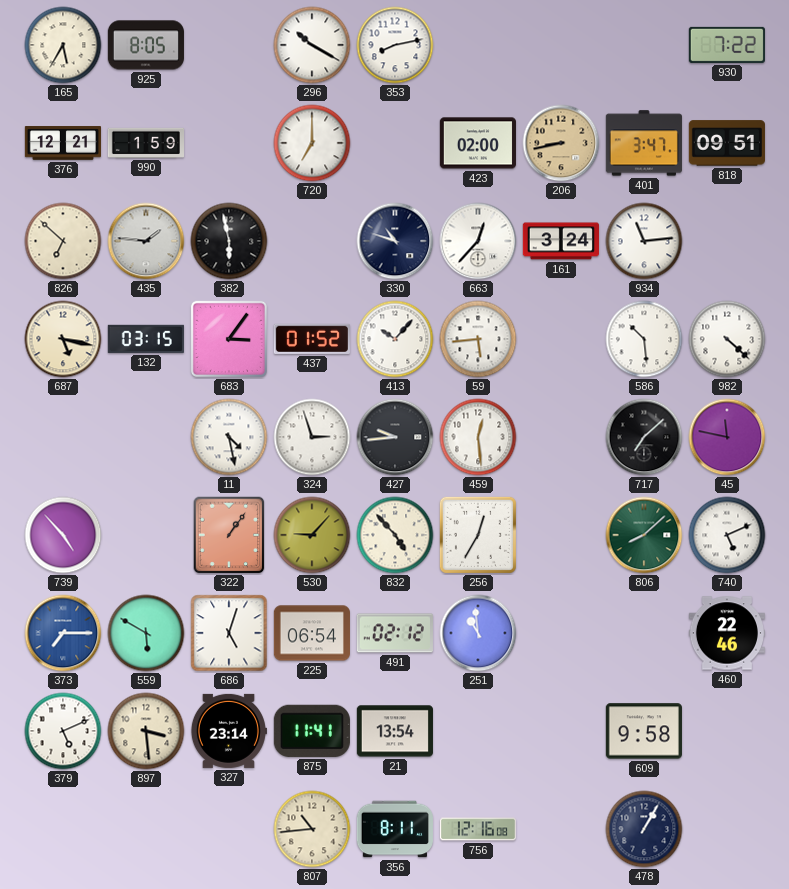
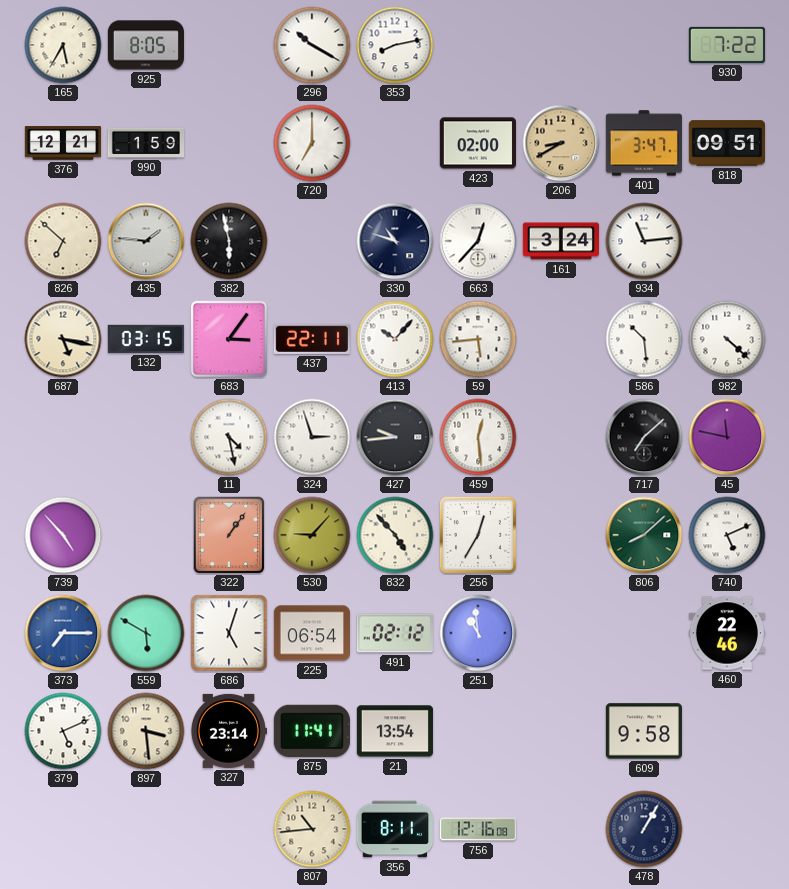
206: 8:43 -> 8:40
437: 01:52 -> 22:11
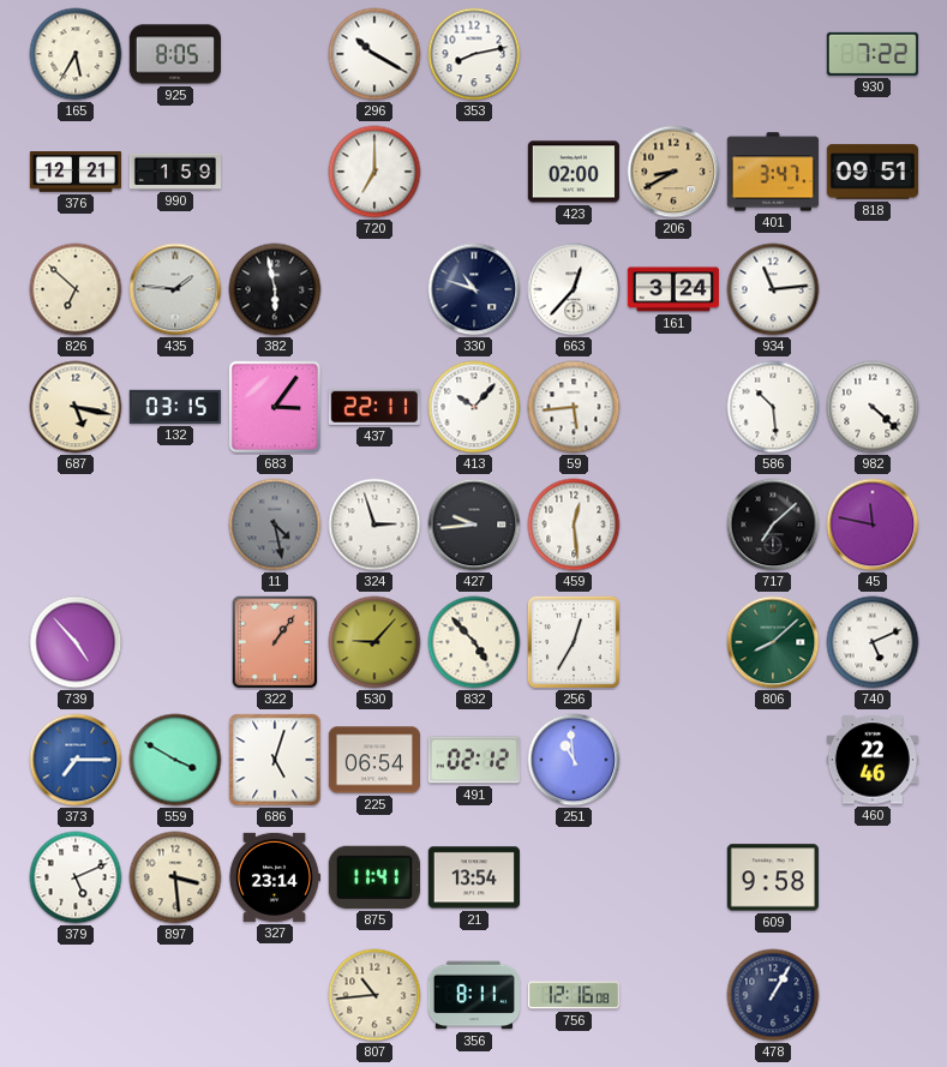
11 dial: white -> grey
559: 5:50 -> 3:50
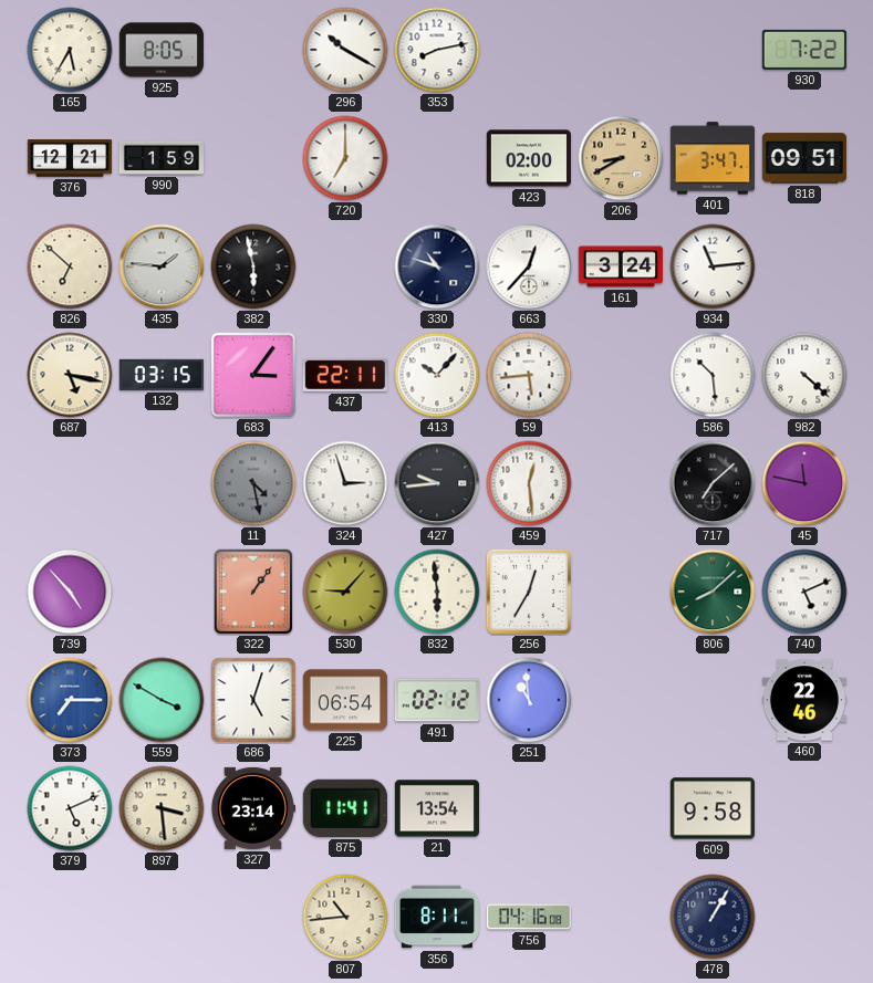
832: 4:53 -> 5:59
756: 12:16 -> 04:16
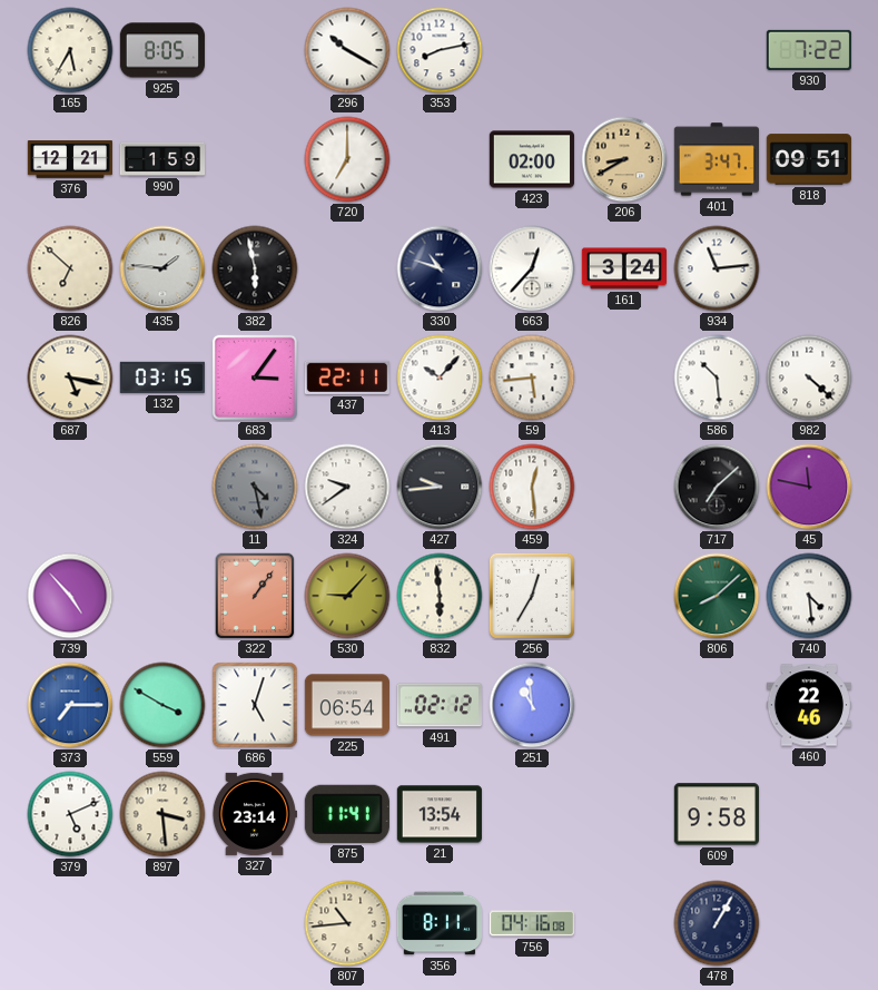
324: 2:57 -> 9:39
740: 5:11 -> 4:29
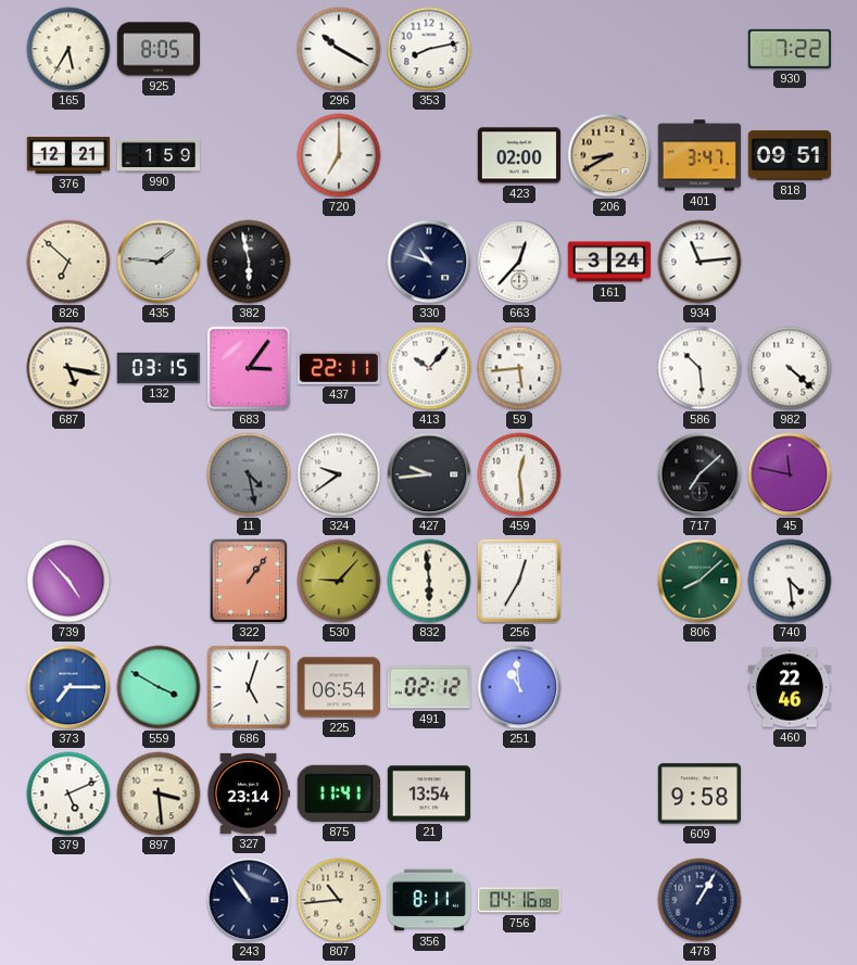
243: none -> 10:54
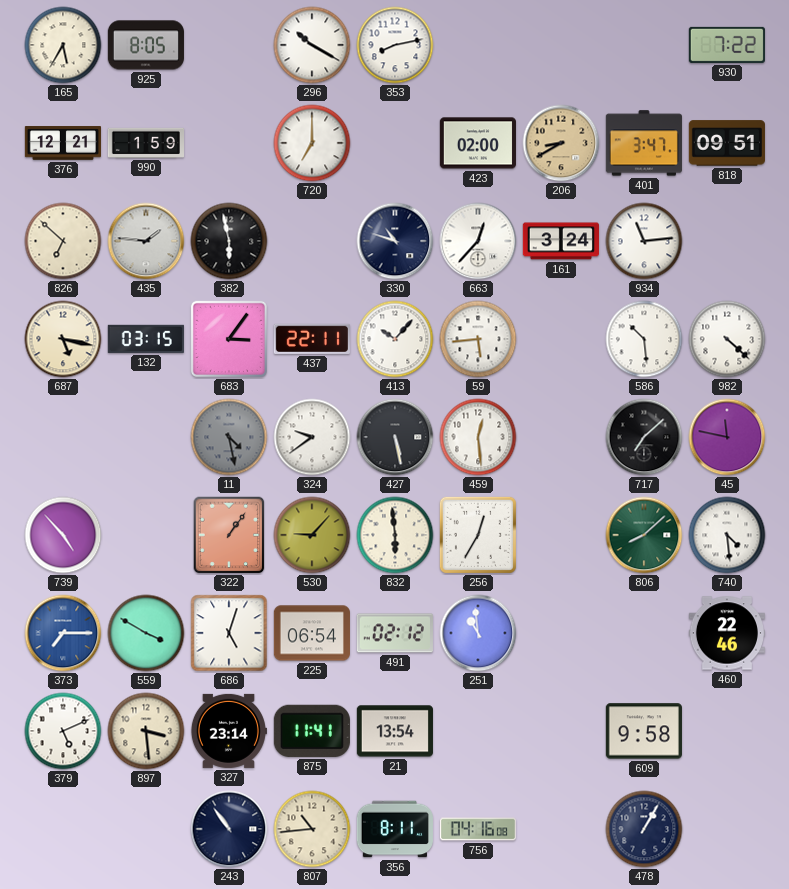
427: 9:44 -> 5:28
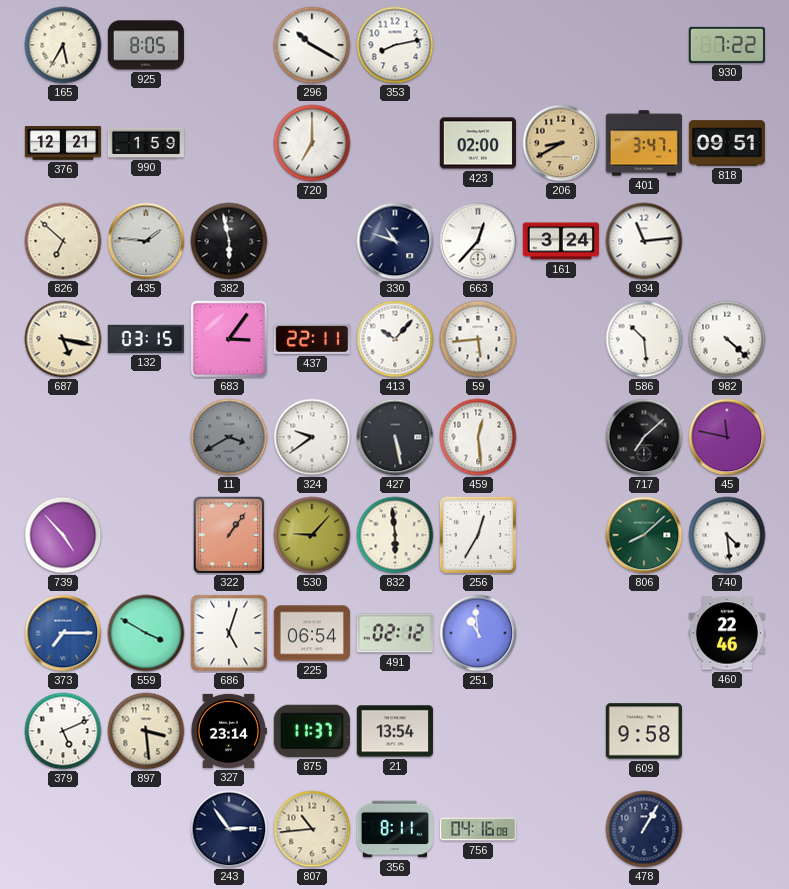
11: 4:28 -> 3:40
875: 11:41 -> 11:37
243: 10:54 -> 2:54
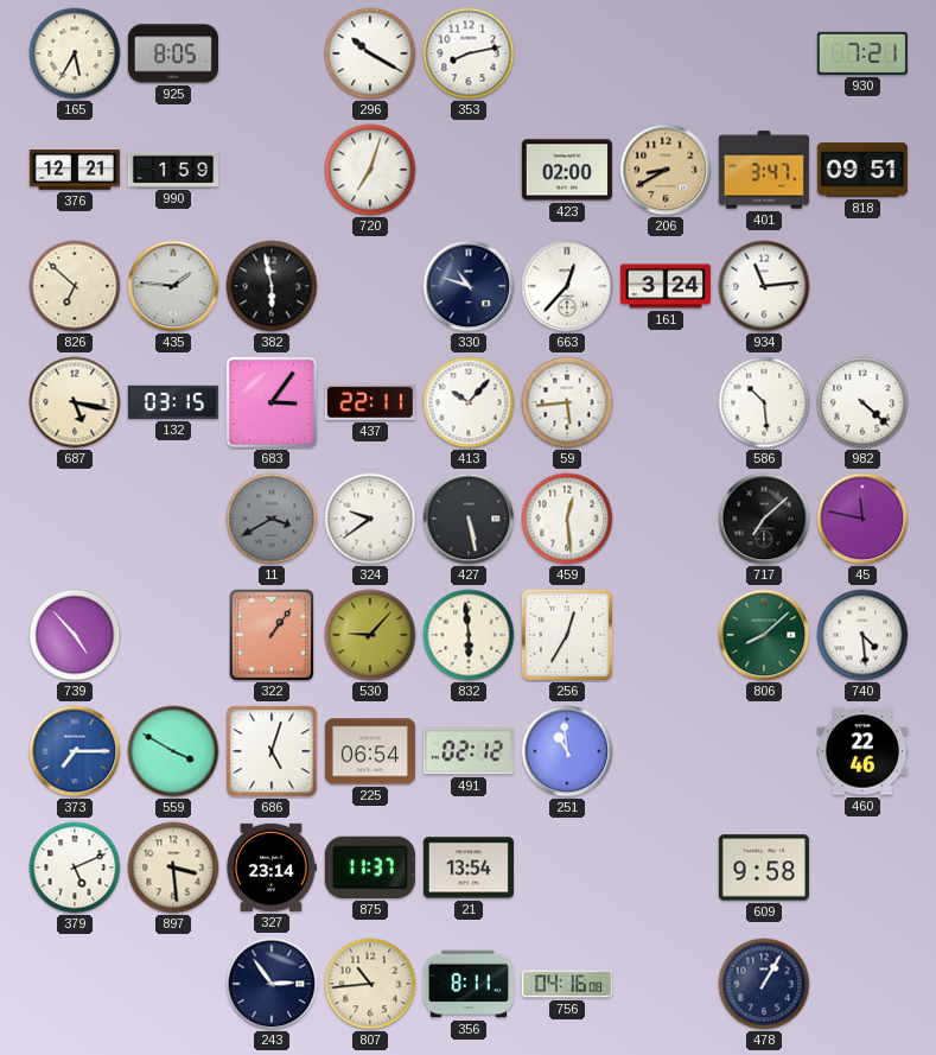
930: 7:22 -> 7:21
720: 7:00 -> 7:03
